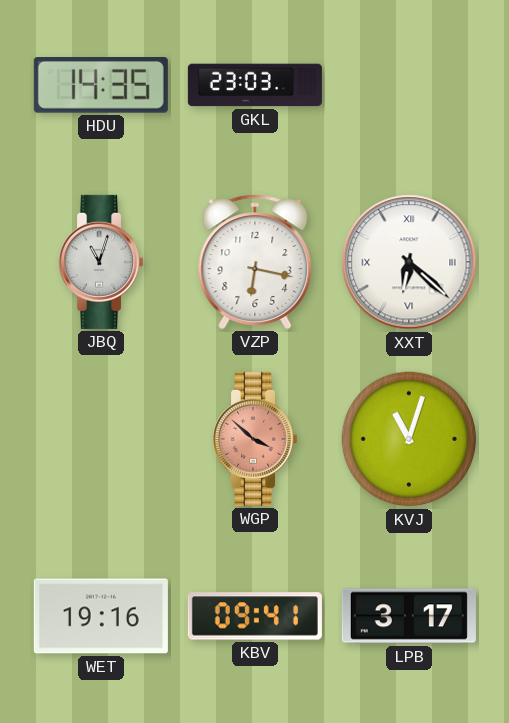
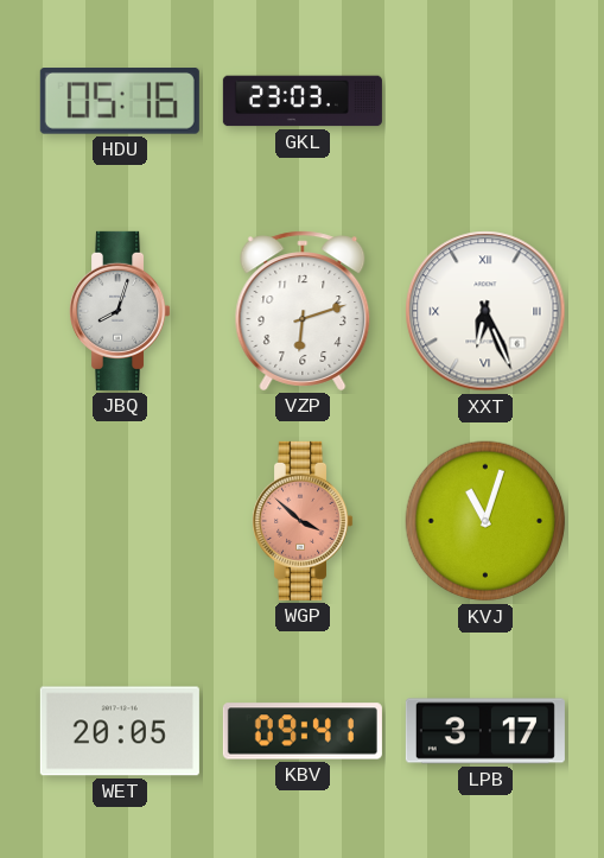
HDU: 14:35 -> 05:16
JBQ: 11:03 -> 8:03
VZP: 6:17 -> 6:12
XXT: 6:22 -> 6:26
WET: 19:16 -> 20:05
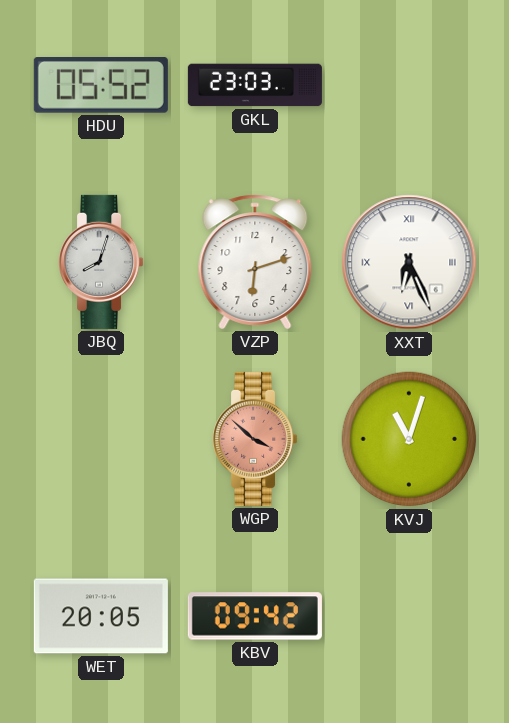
HDU: 05:16 -> 05:52
KBV: 09:41 -> 09:42
LPB: 3:17 -> none
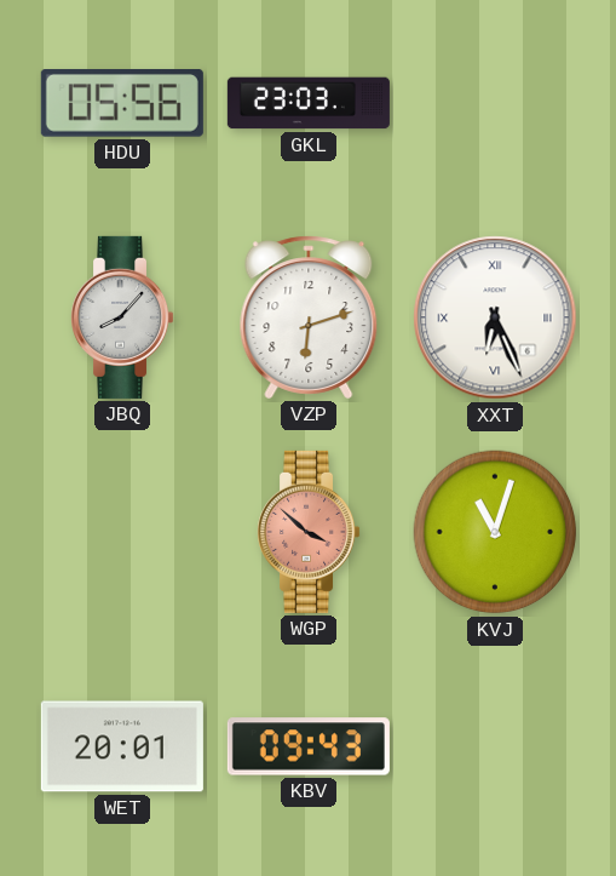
HDU: 05:52 -> 05:56
JBQ: 8:03 -> 8:07
WET: 20:05 -> 20:01
KBV: 09:42 -> 09:43
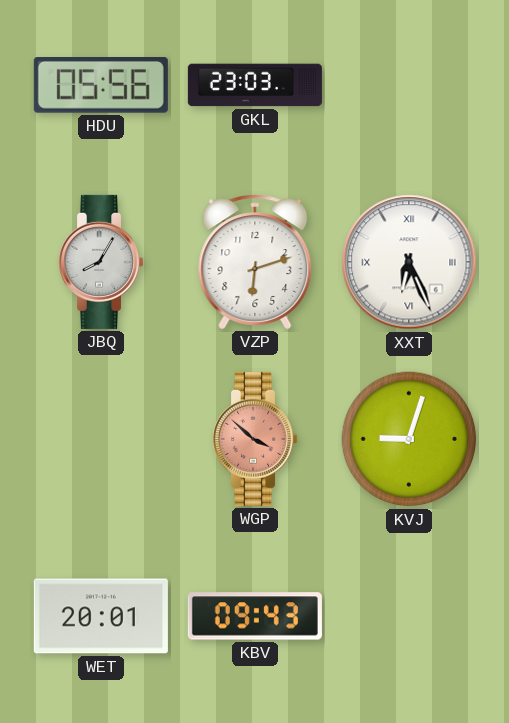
JBQ: 8:07 -> 8:05
KVJ: 11:03 -> 9:03
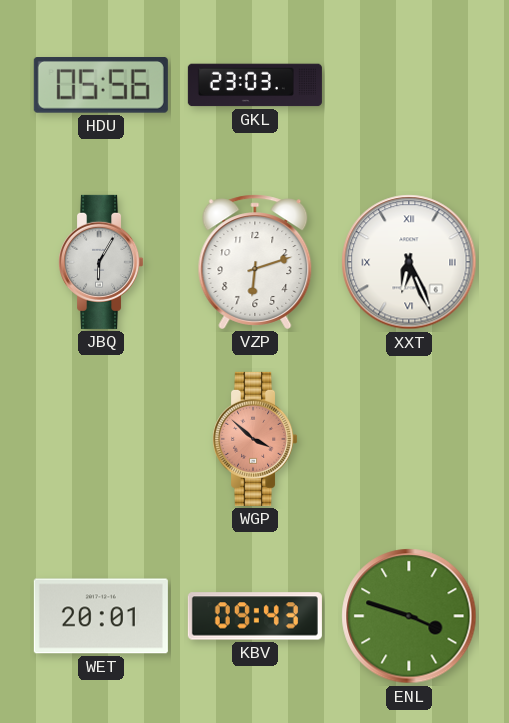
JBQ: 8:05 -> 6:05
KVJ: 9:03 -> none
ENL: none -> 3:48
